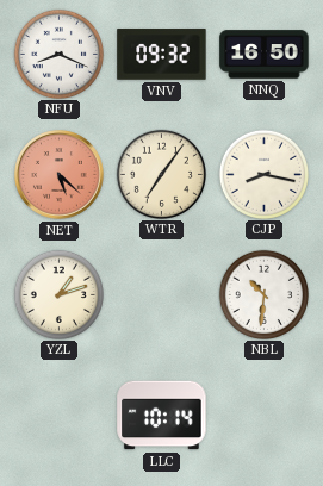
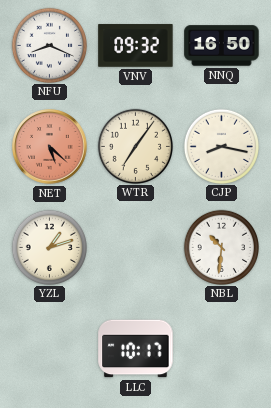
LLC: 10:14 -> 10:17
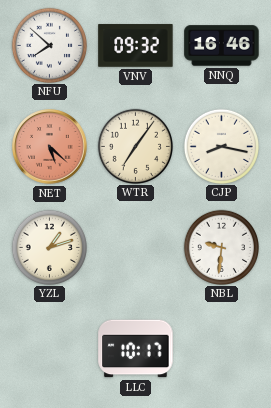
NFU: 8:19 -> 7:52
NNQ: 16:50 -> 16:46
NBL: 10:31 -> 9:31
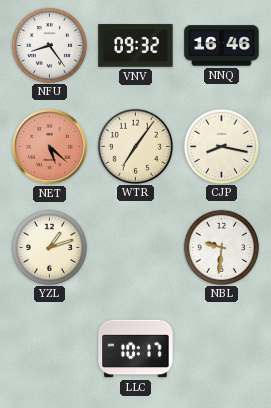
NFU: 7:52 -> 8:24
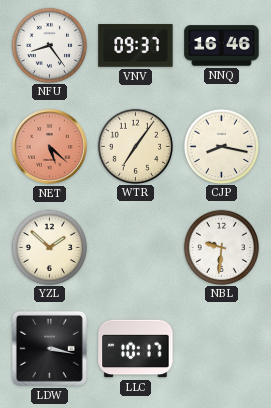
VNV: 09:32 -> 09:37
YZL: 1:12 -> 1:52
LDW: none -> 3:17
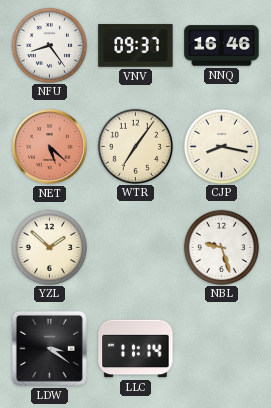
NBL: 9:31 -> 9:27
LDW: 3:17 -> 3:21
LLC: 10:17 -> 11:14
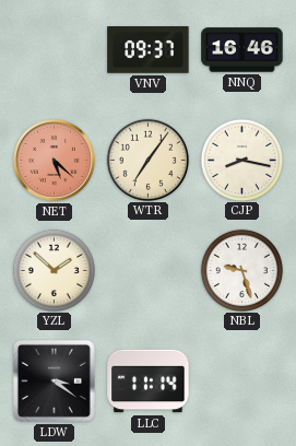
NFU: 8:24 -> none
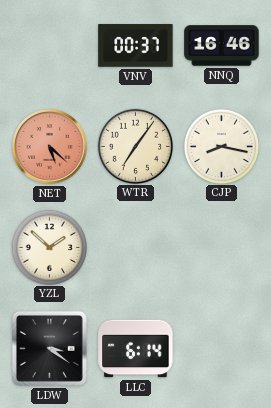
VNV: 09:37 -> 00:37
NBL: 9:27 -> none
LLC: 11:14 -> 6:14
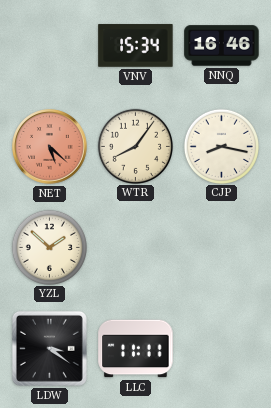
VNV: 00:37 -> 15:34
WTR: 7:06 -> 8:06
LLC: 6:14 -> 11:11
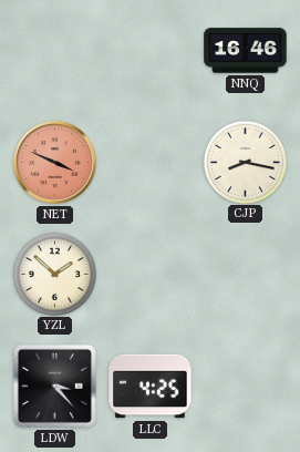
VNV: 15:34 -> none
NET: 5:22 -> 3:49
WTR: 8:06 -> none
LDW: 3:21 -> 3:23
LLC: 11:11 -> 4:25
